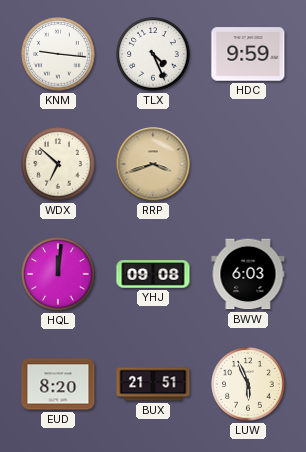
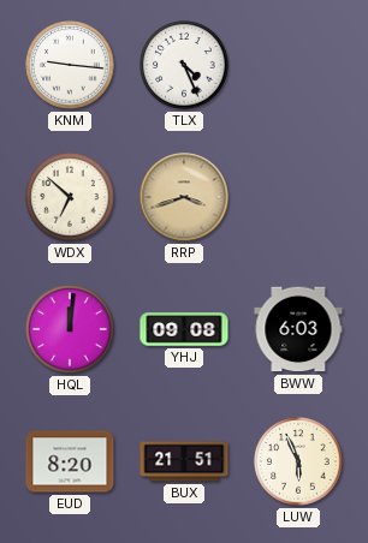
HDC: 9:59 -> none
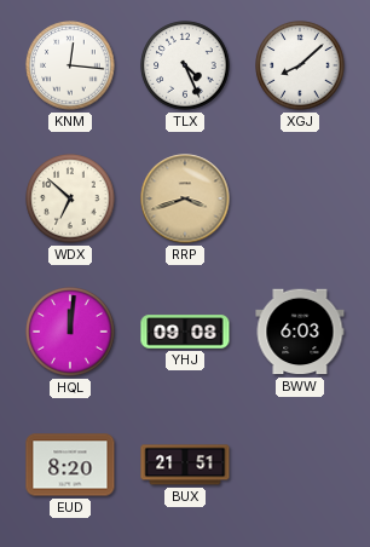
KNM: 9:16 -> 12:16
XGJ: none -> 8:08
LUW: 5:56 -> none
